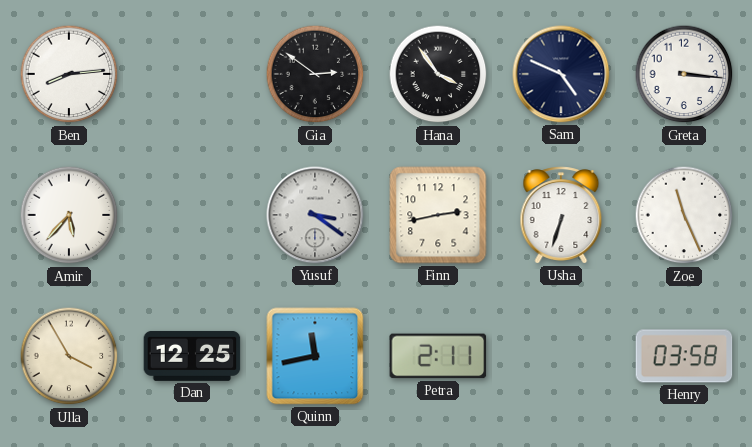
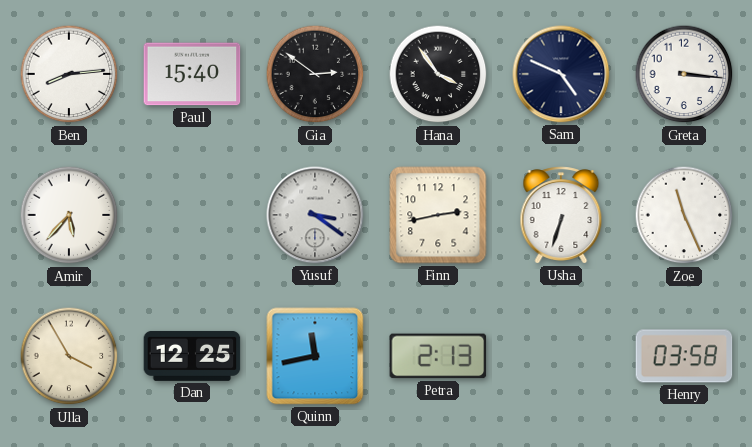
Paul: none -> 15:40
Petra: 2:11 -> 2:13
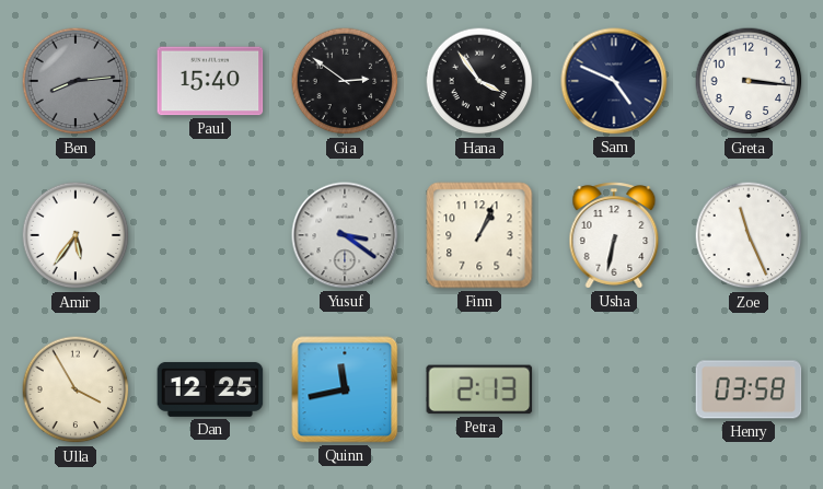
Ben dial: white -> grey
Amir: 5:37 -> 5:36
Finn: 2:43 -> 1:04
Usha: 6:33 -> 6:32
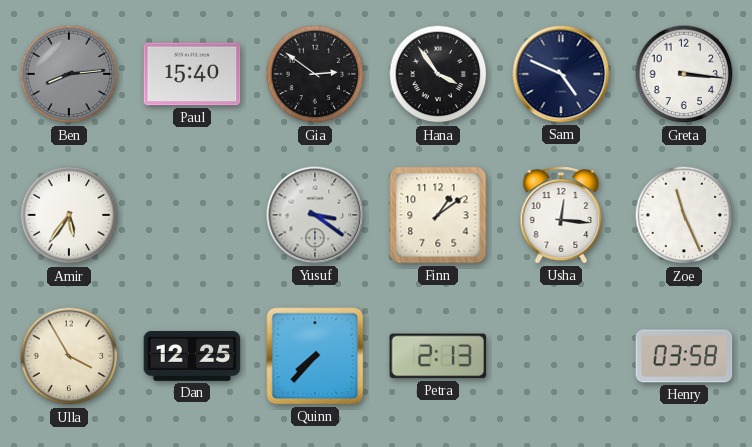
Finn: 1:04 -> 1:09
Usha: 6:32 -> 12:16
Quinn: 11:43 -> 7:37
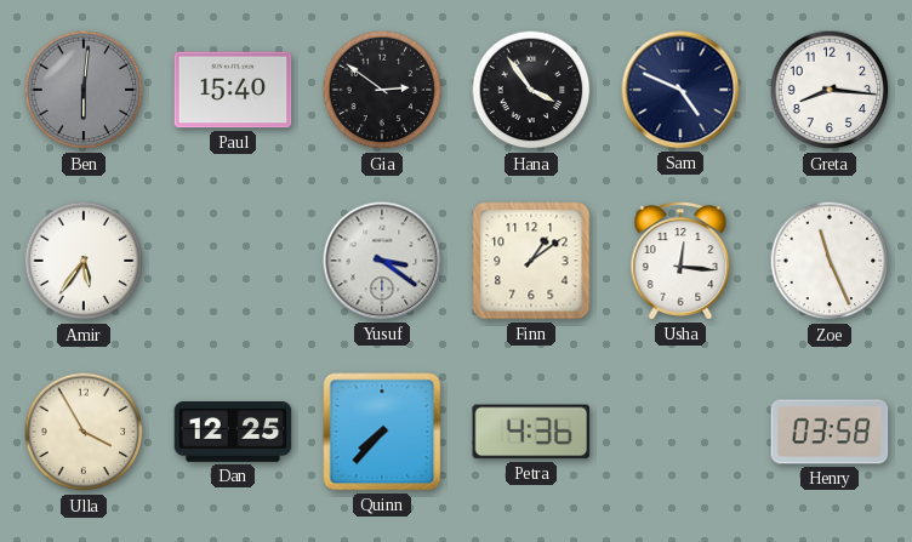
Ben: 8:14 -> 6:01
Greta: 3:16 -> 8:16
Petra: 2:13 -> 4:36
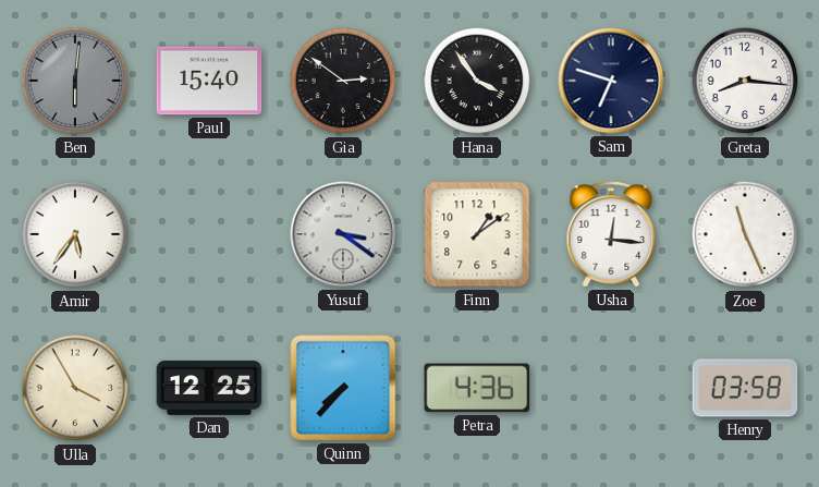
Sam: 4:49 -> 6:48
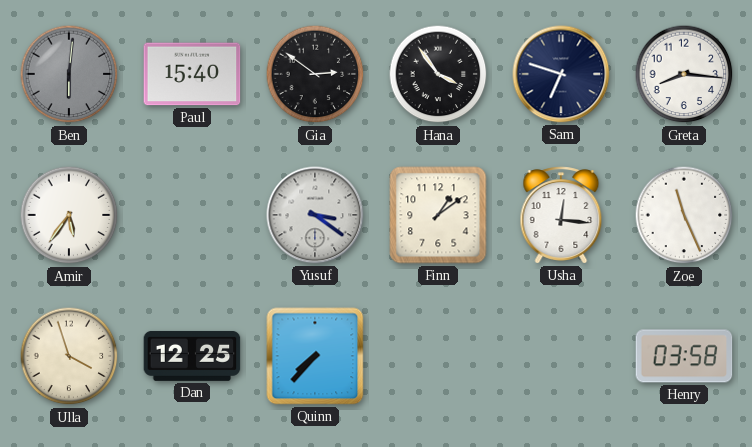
Ulla: 3:55 -> 3:57
Petra: 4:36 -> none
